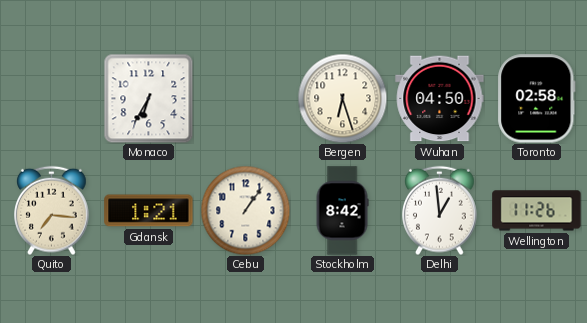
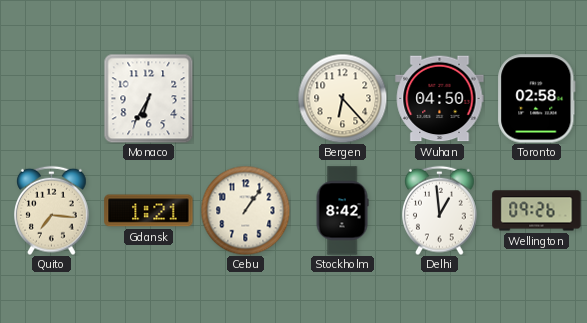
Bergen: 6:27 -> 6:23
Wellington: 11:26 -> 09:26
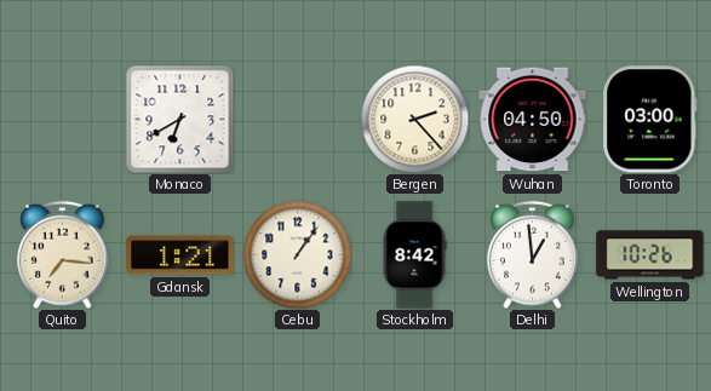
Monaco: 6:35 -> 6:40
Bergen: 6:23 -> 2:23
Toronto: 02:58 -> 03:00
Wellington: 09:26 -> 10:26
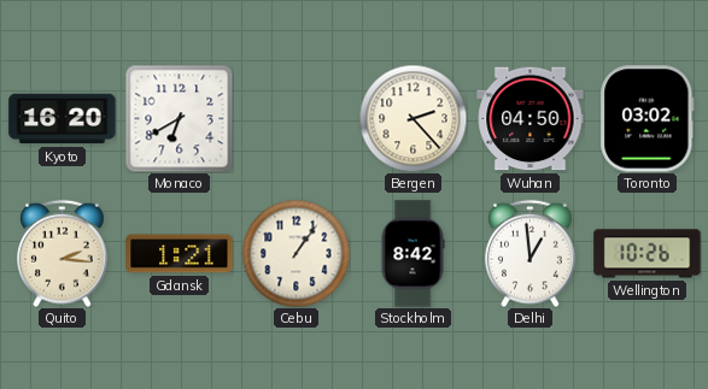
Kyoto: none -> 16:20
Toronto: 03:00 -> 03:02
Quito: 7:16 -> 2:16
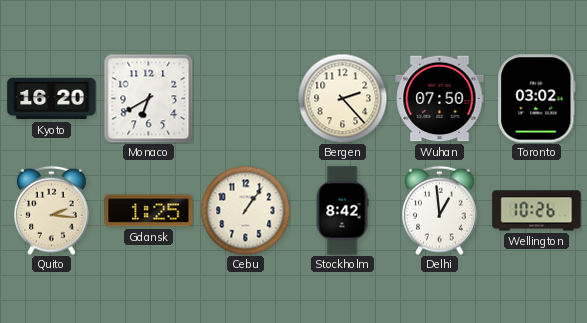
Wuhan: 04:50 -> 07:50
Gdansk: 1:21 -> 1:25
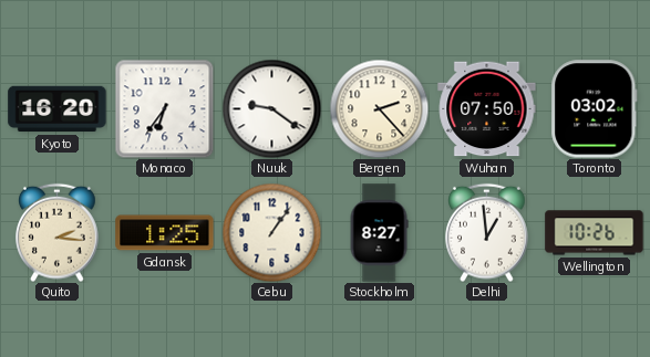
Monaco: 6:40 -> 6:36
Nuuk: none -> 9:21
Stockholm: 8:42 -> 8:27
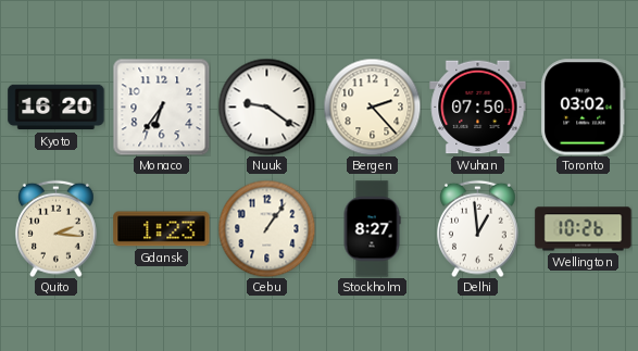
Gdansk: 1:25 -> 1:23
